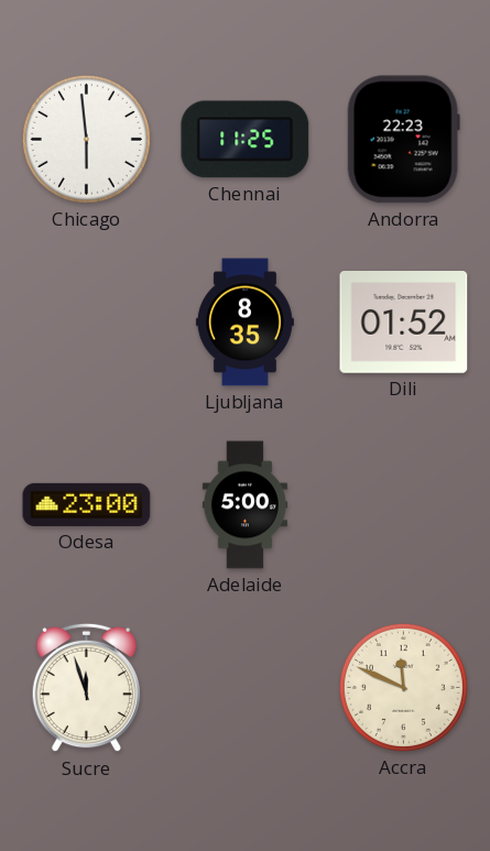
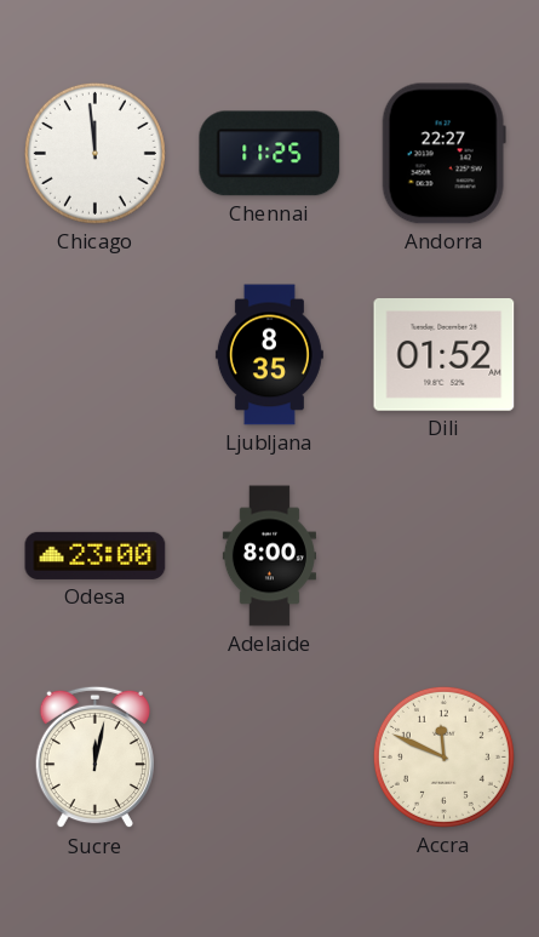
Chicago: 5:59 -> 11:59
Andorra: 22:23 -> 22:27
Adelaide: 5:00 -> 8:00
Sucre: 11:57 -> 12:02
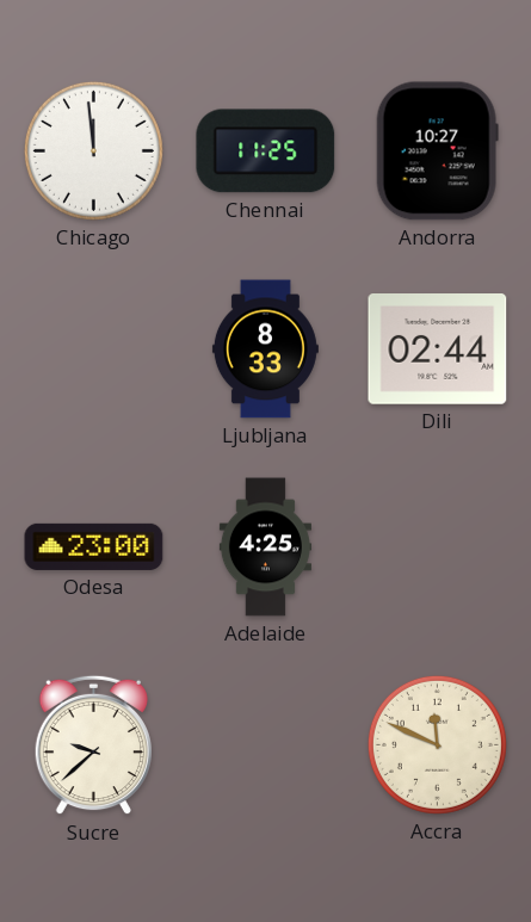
Andorra: 22:27 -> 10:27
Ljubljana: 8:35 -> 8:33
Dili: 01:52 -> 02:44
Adelaide: 8:00 -> 4:25
Sucre: 12:02 -> 9:38
